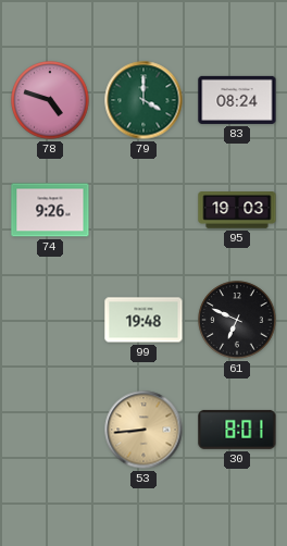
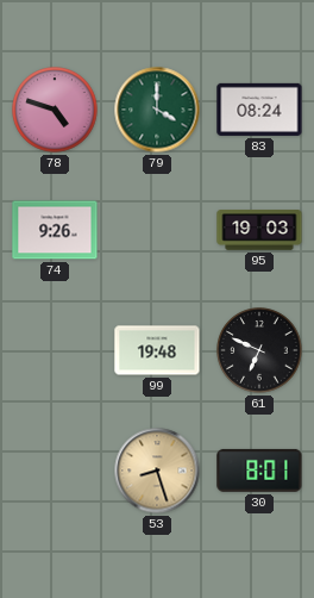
53: 8:44 -> 8:27
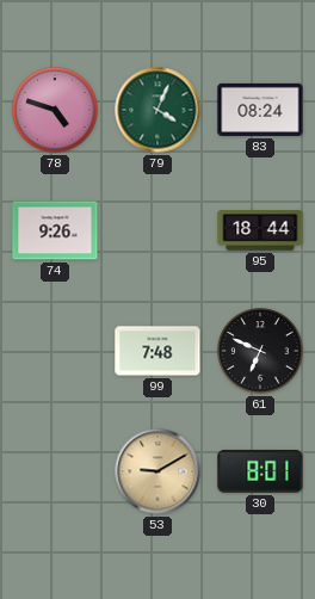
79: 4:00 -> 4:04
95: 19:03 -> 18:44
99: 19:48 -> 7:48
53: 8:27 -> 9:10
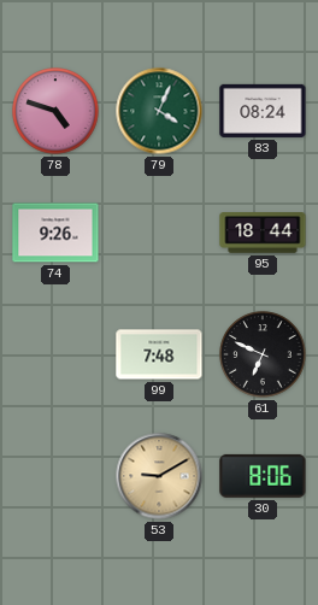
30: 8:01 -> 8:06
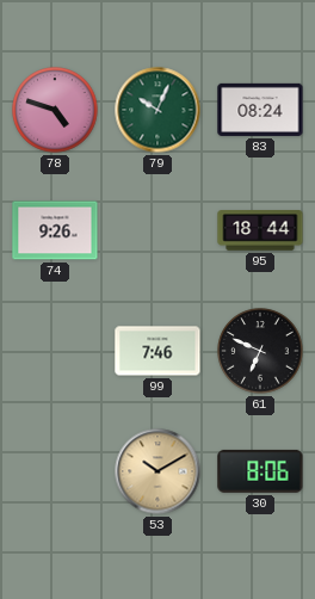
79: 4:04 -> 10:04
99: 7:48 -> 7:46
53: 9:10 -> 10:10
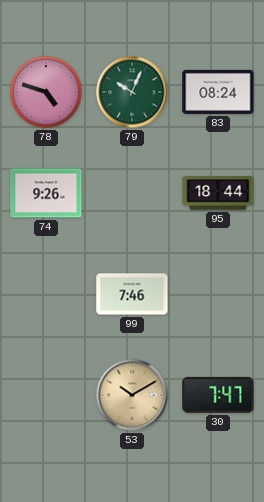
61: 6:49 -> none
30: 8:06 -> 7:47
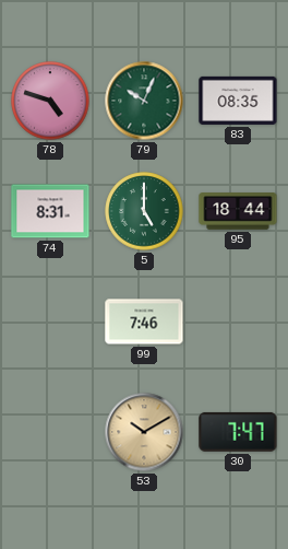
83: 08:24 -> 08:35
74: 9:26 -> 8:31
5: none -> 5:00
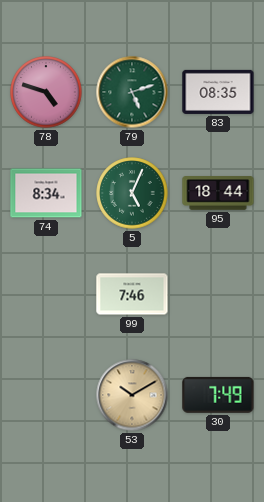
79: 10:04 -> 5:12
74: 8:31 -> 8:34
5: 5:00 -> 5:04
30: 7:47 -> 7:49
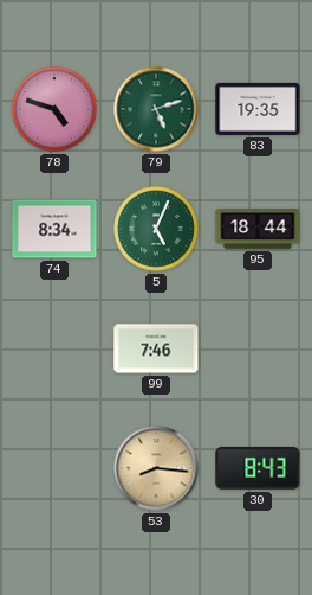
83: 08:35 -> 19:35
53: 10:10 -> 8:16
30: 7:49 -> 8:43
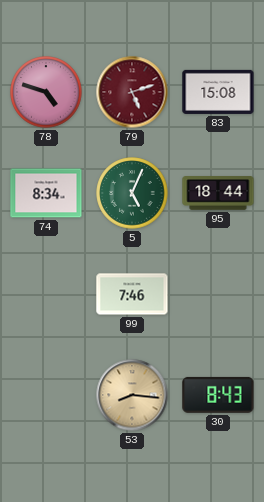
79 dial: green -> burgundy
83: 19:35 -> 15:08
